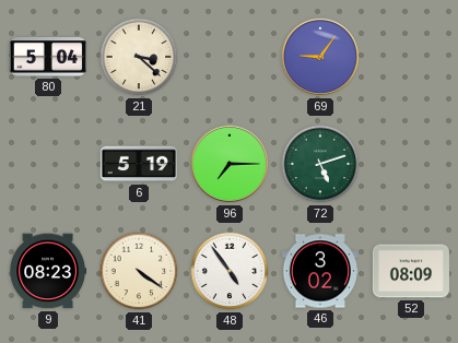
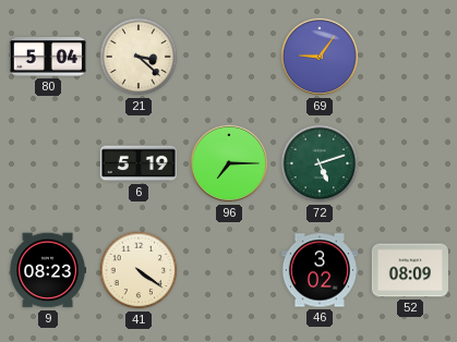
48: 4:54 -> none
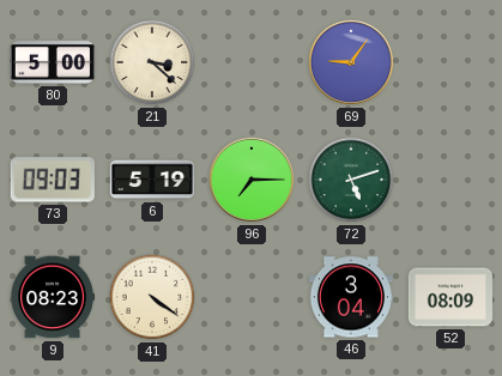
80: 5:04 -> 5:00
73: none -> 09:03
46: 3:02 -> 3:04
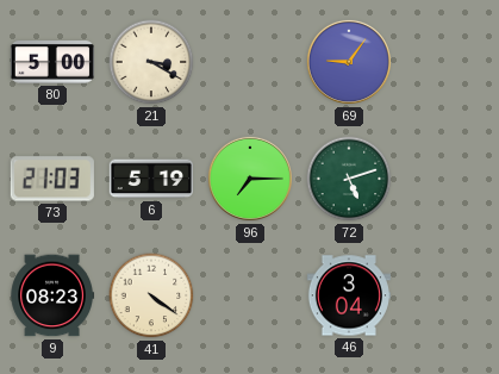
21: 3:22 -> 3:20
73: 09:03 -> 21:03
52: 08:09 -> none
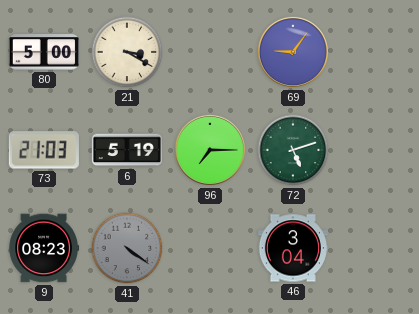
41 dial: cream -> grey
